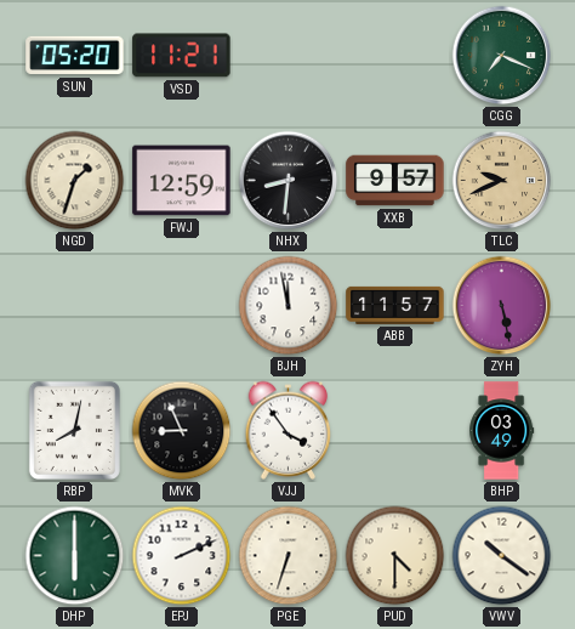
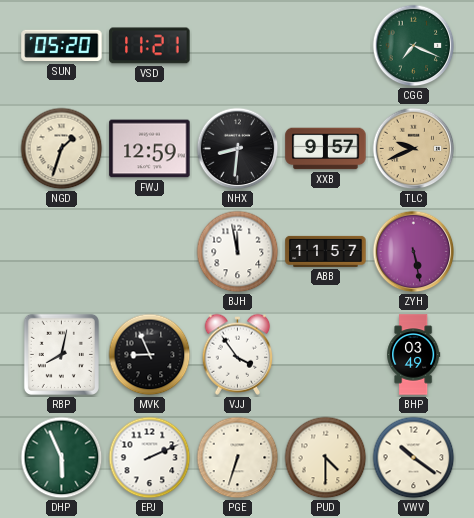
DHP: 6:00 -> 5:56
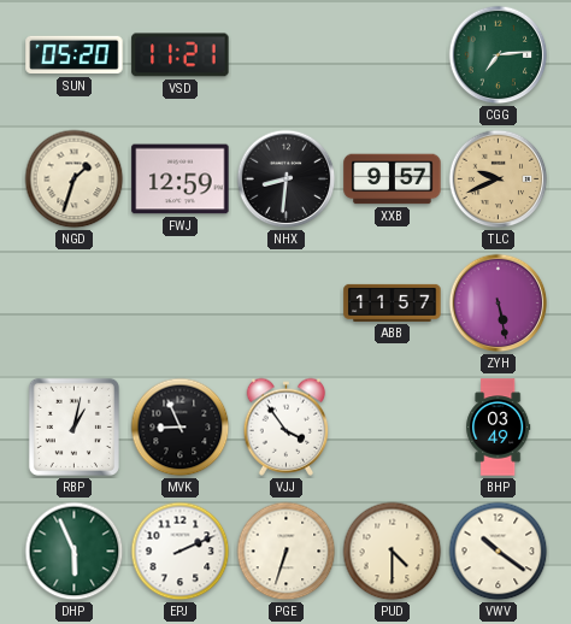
CGG: 7:19 -> 7:14
BJH: 11:58 -> none
RBP: 8:02 -> 1:02
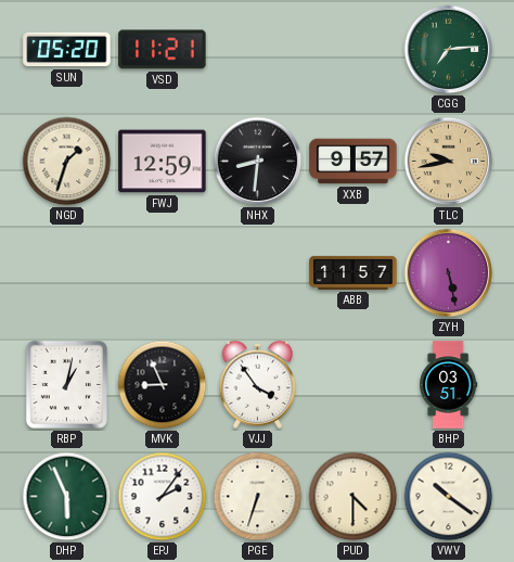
TLC: 9:41 -> 9:43
BHP: 03:49 -> 03:51
EPJ: 2:11 -> 2:06
